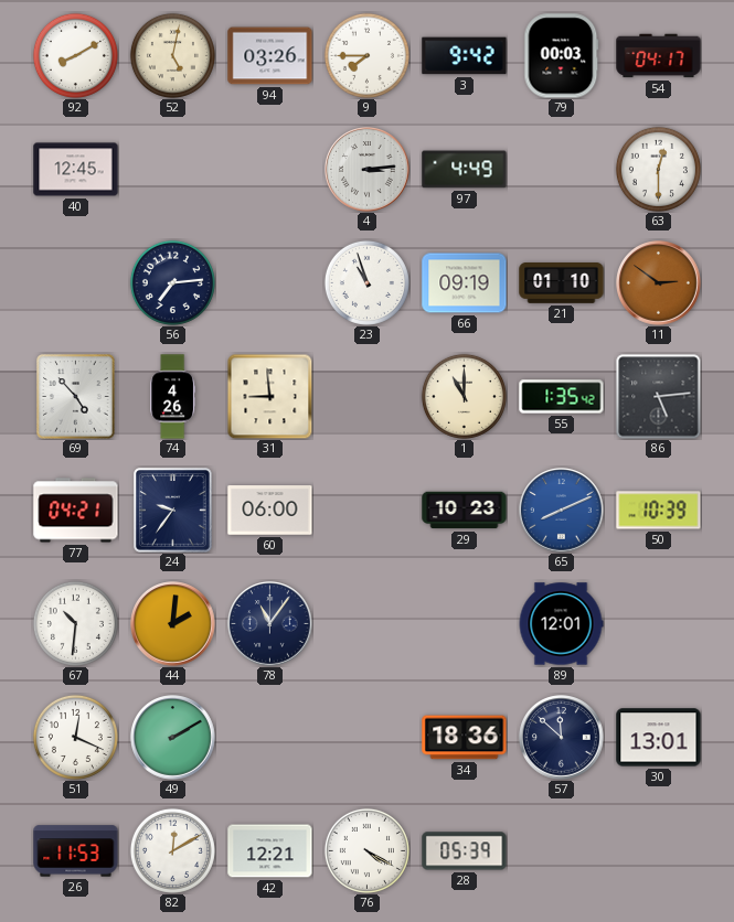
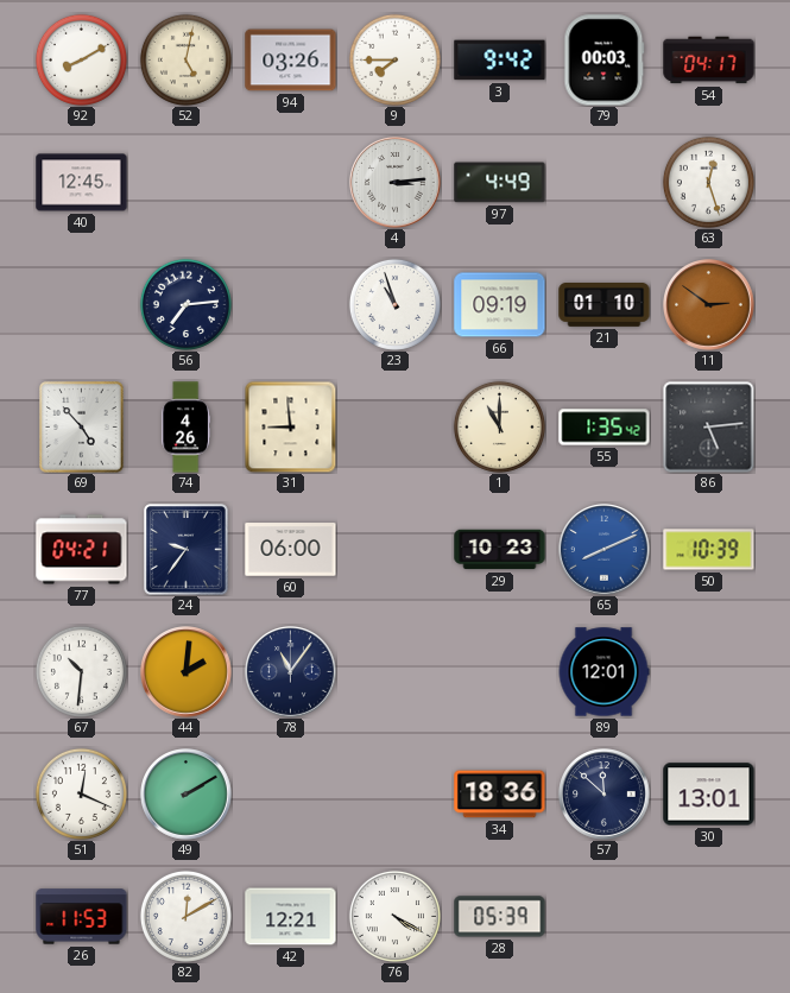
63: 12:30 -> 12:27
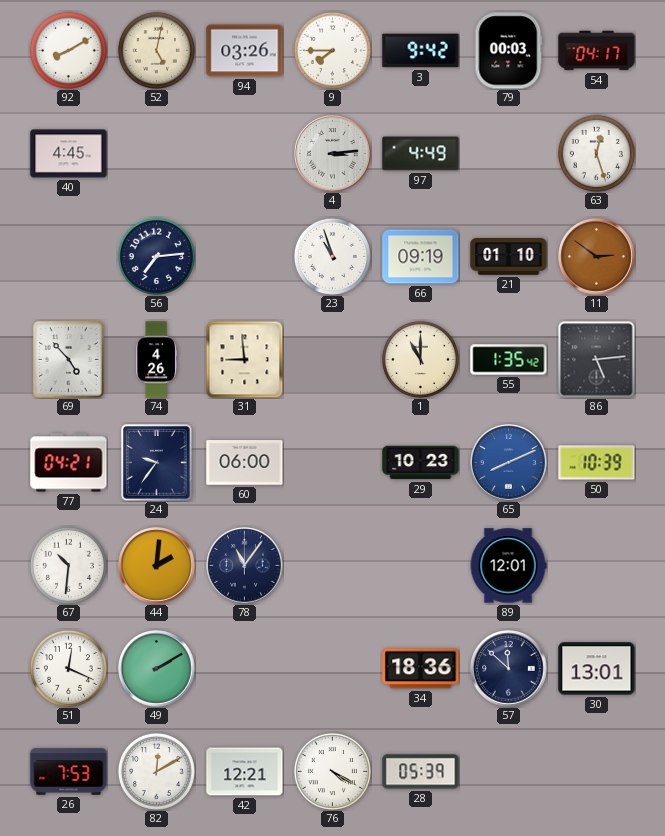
40: 12:45 -> 4:45
26: 11:53 -> 7:53
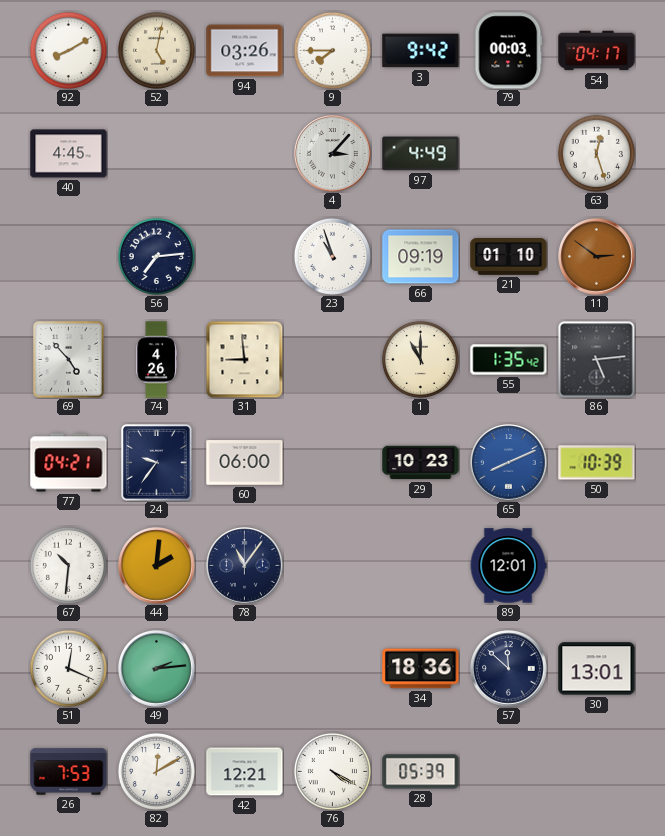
4: 3:14 -> 3:07
49: 2:10 -> 2:14
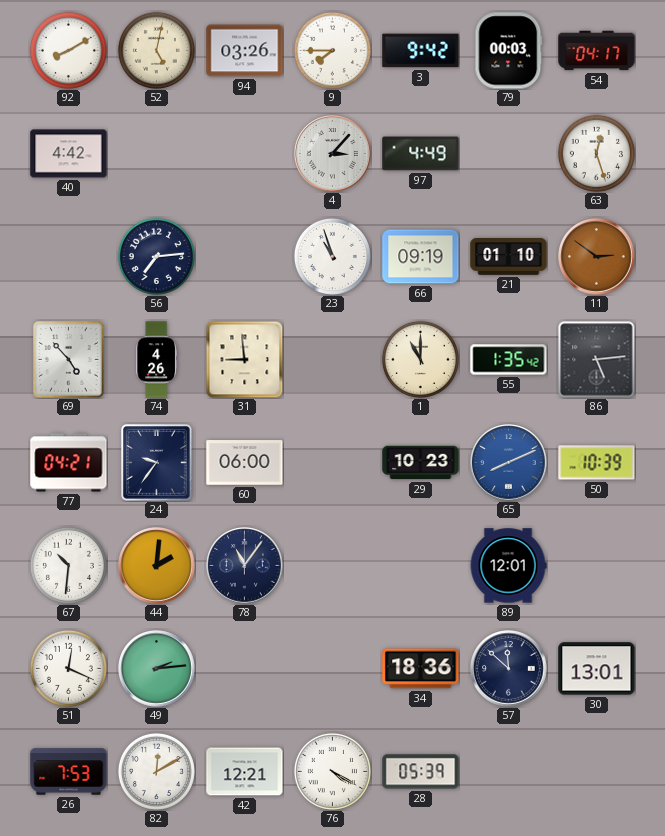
40: 4:45 -> 4:42
